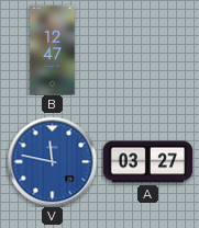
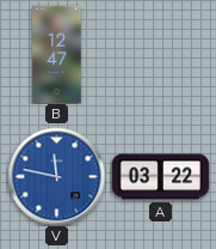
A: 03:27 -> 03:22
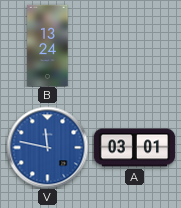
B: 12:47 -> 13:24
A: 03:22 -> 03:01
